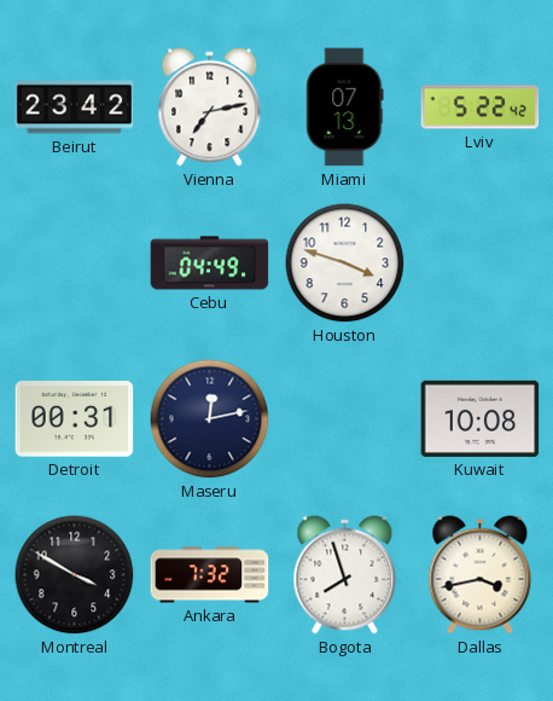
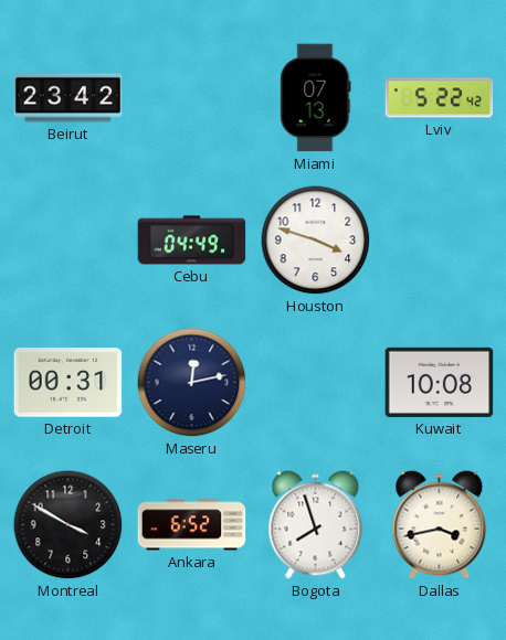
Vienna: 7:13 -> none
Ankara: 7:32 -> 6:52
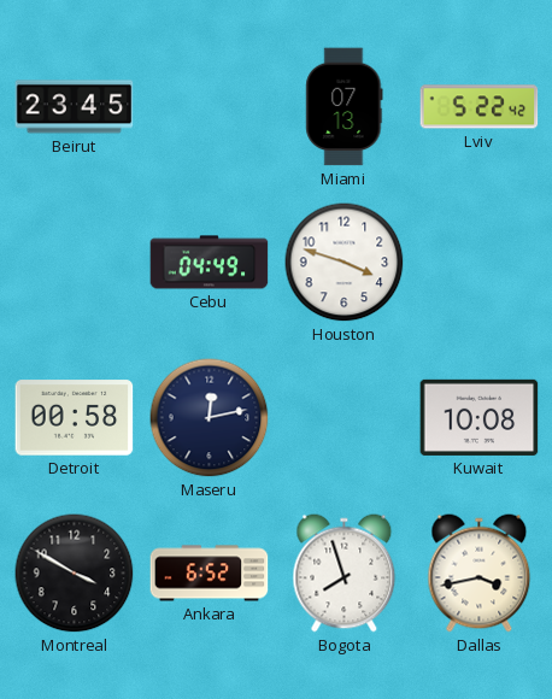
Beirut: 23:42 -> 23:45
Detroit: 00:31 -> 00:58
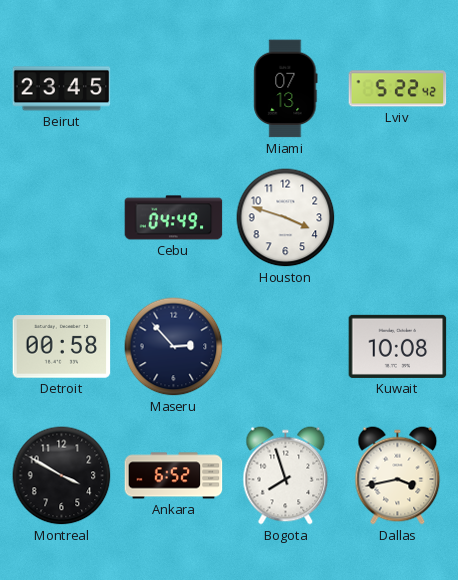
Maseru: 12:13 -> 2:53
